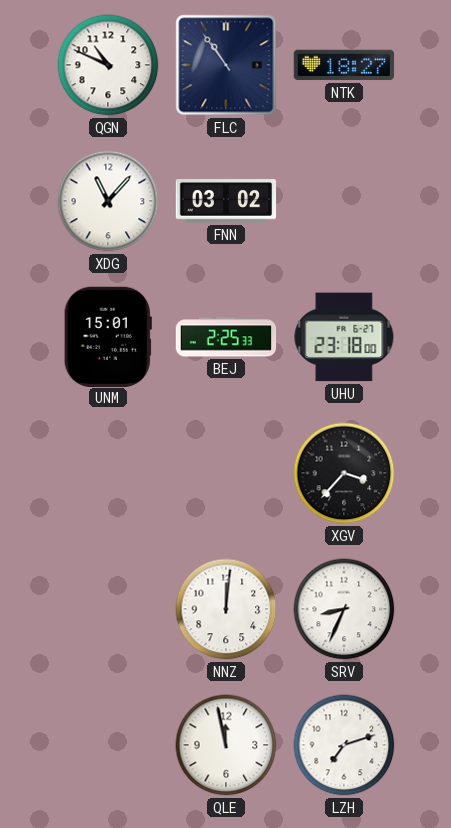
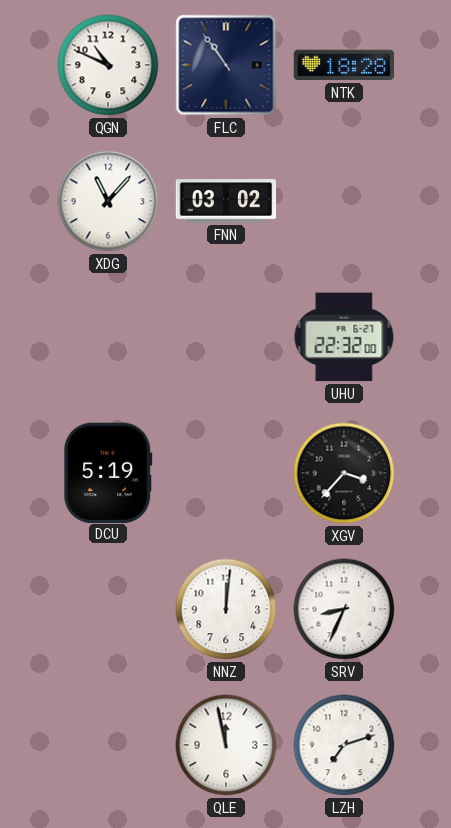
NTK: 18:27 -> 18:28
UNM: 15:01 -> none
BEJ: 2:25 -> none
UHU: 23:18 -> 22:32
DCU: none -> 5:19
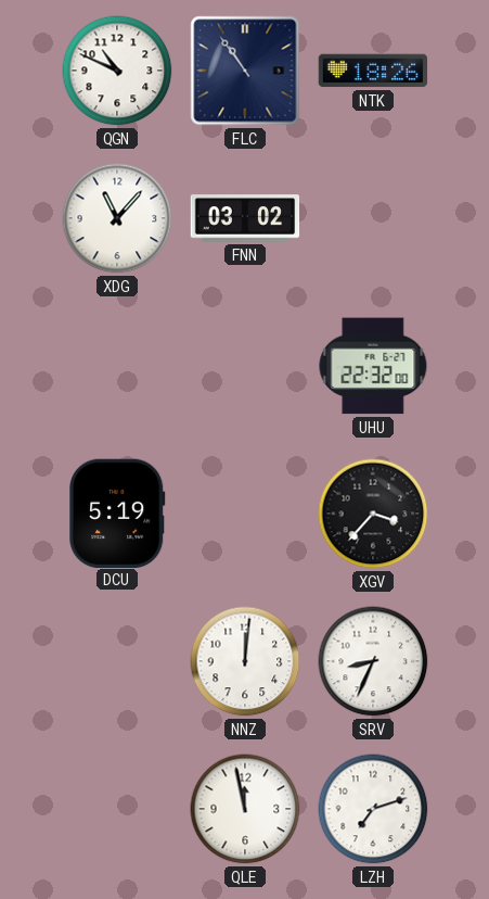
NTK: 18:28 -> 18:26
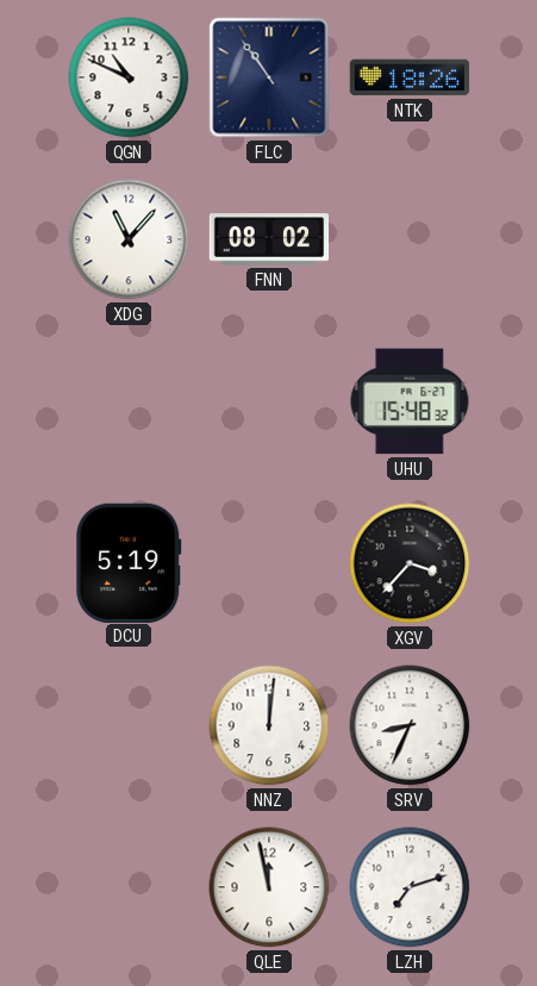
FNN: 03:02 -> 08:02
UHU: 22:32 -> 15:48
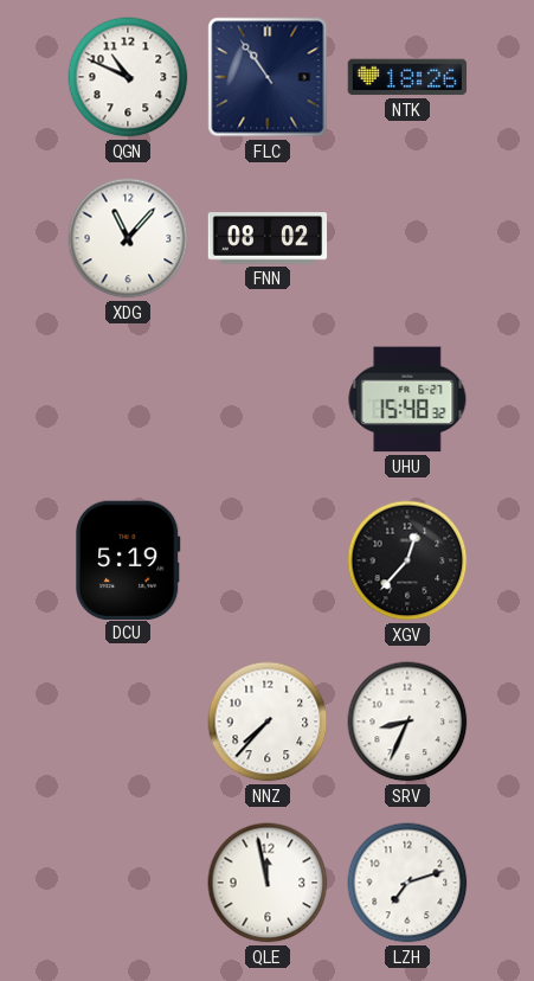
XGV: 3:37 -> 12:37
NNZ: 12:01 -> 7:37
